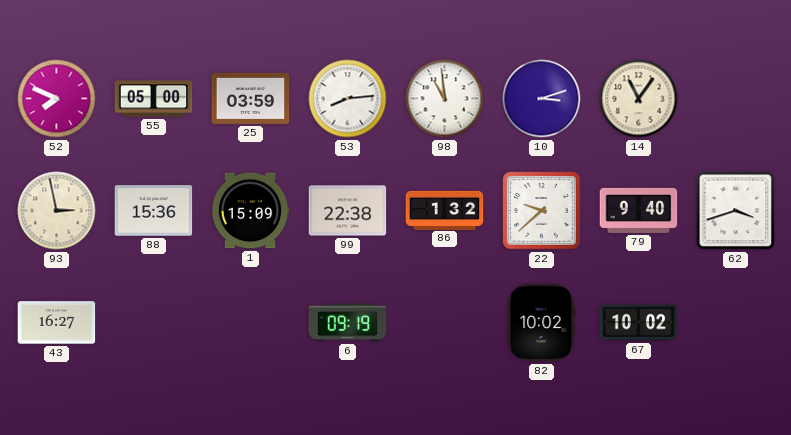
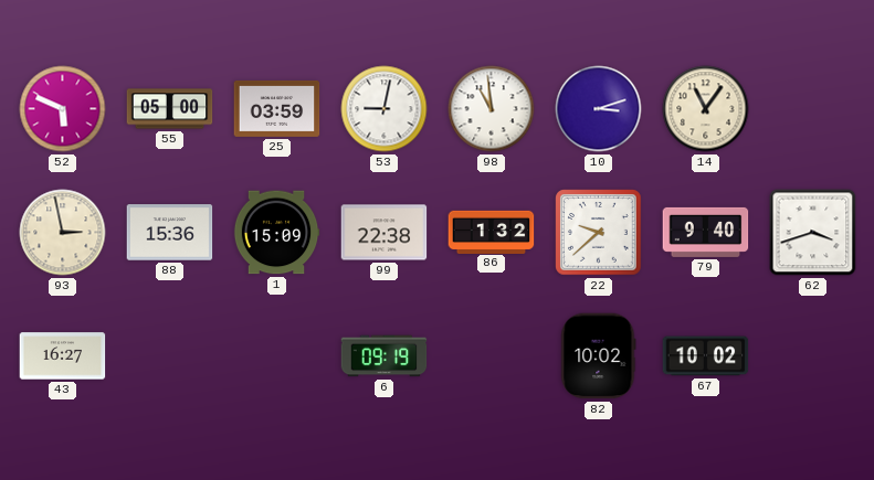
52: 7:49 -> 5:49
53: 8:14 -> 9:02
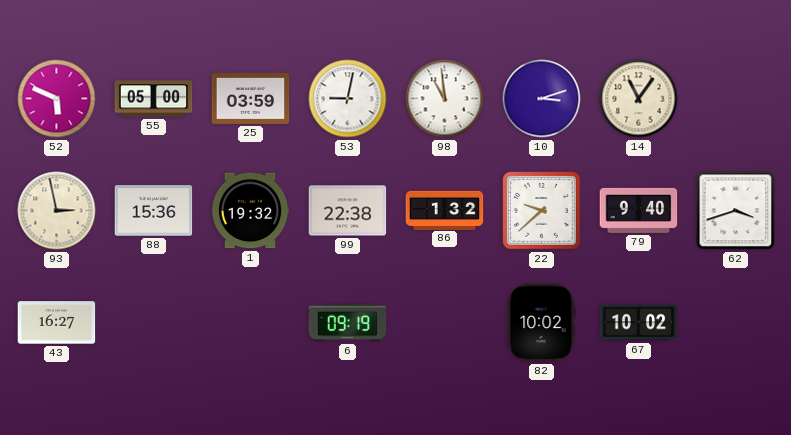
1: 15:09 -> 19:32
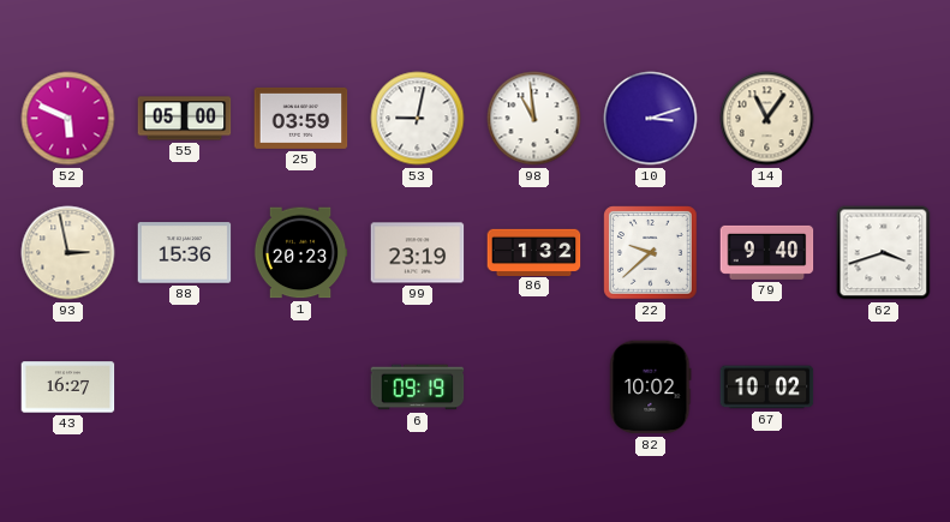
1: 19:32 -> 20:23
99: 22:38 -> 23:19
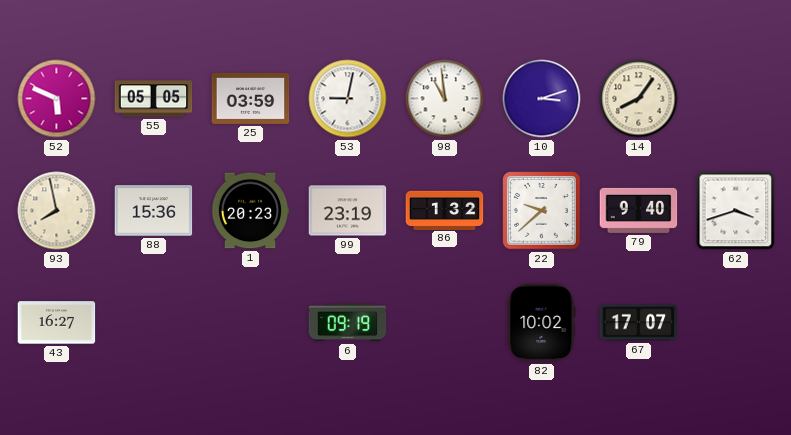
55: 05:00 -> 05:05
14: 11:06 -> 8:06
93: 2:58 -> 7:58
67: 10:02 -> 17:07
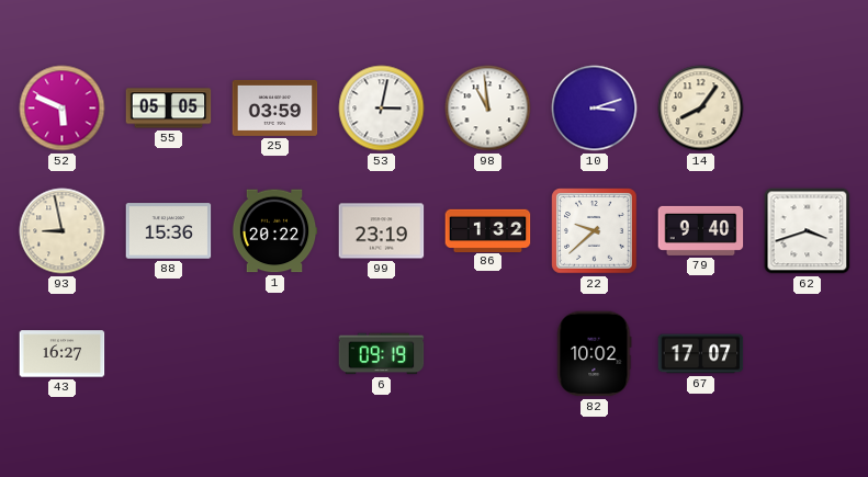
53: 9:02 -> 3:02
93: 7:58 -> 8:58
1: 20:23 -> 20:22
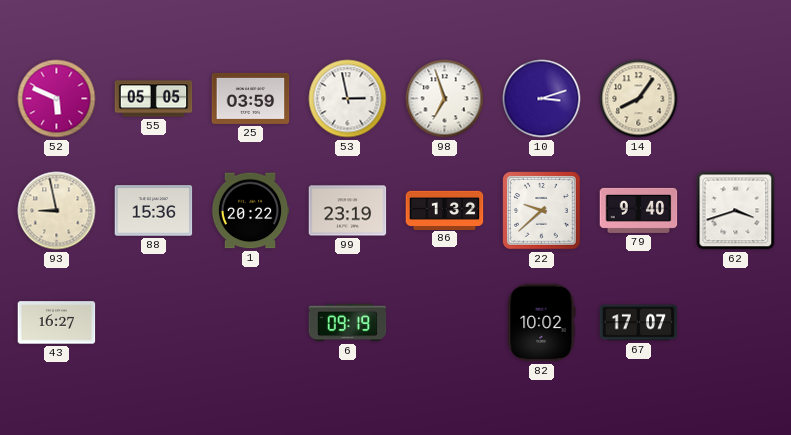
53: 3:02 -> 2:58
98: 10:59 -> 6:57
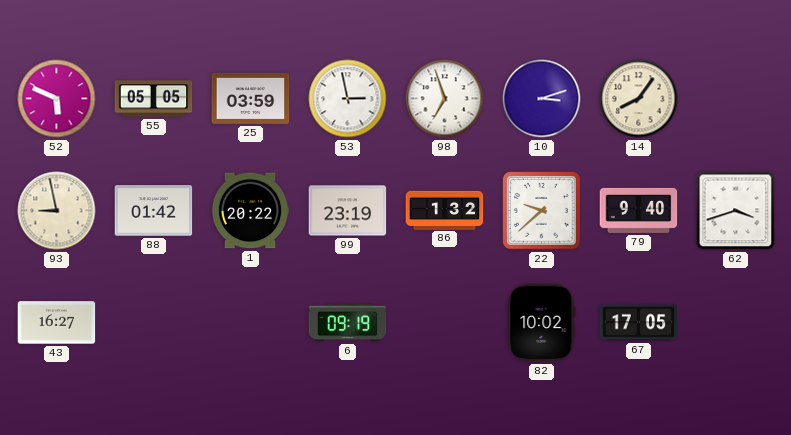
88: 15:36 -> 01:42
67: 17:07 -> 17:05
